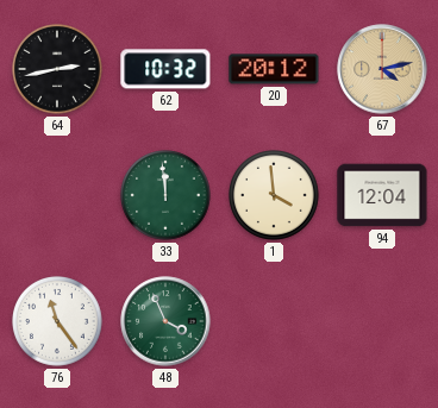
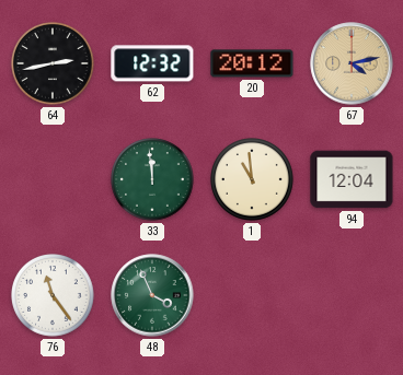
62: 10:32 -> 12:32
1: 3:59 -> 10:59
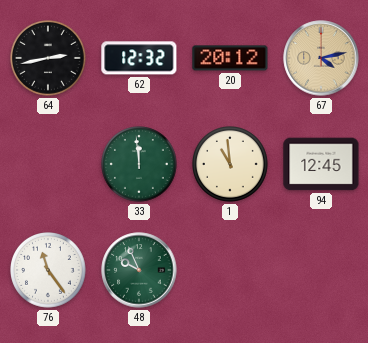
94: 12:04 -> 12:45
48: 3:56 -> 9:56
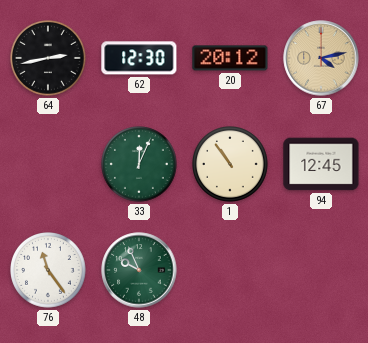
62: 12:32 -> 12:30
33: 11:59 -> 12:04
1: 10:59 -> 10:54
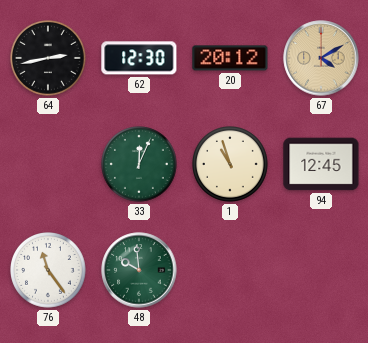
67: 4:13 -> 4:10
1: 10:54 -> 10:57
48: 9:56 -> 9:59
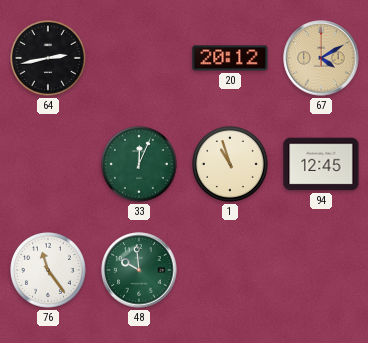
62: 12:30 -> none
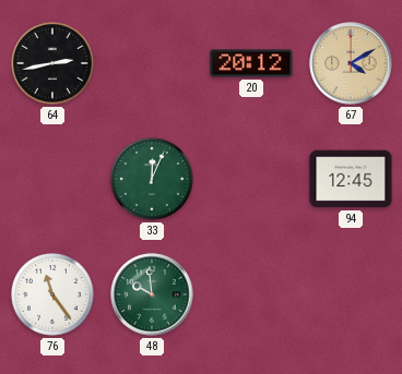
1: 10:57 -> none
